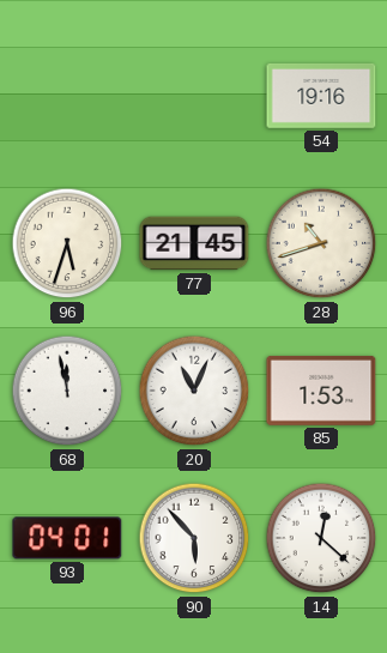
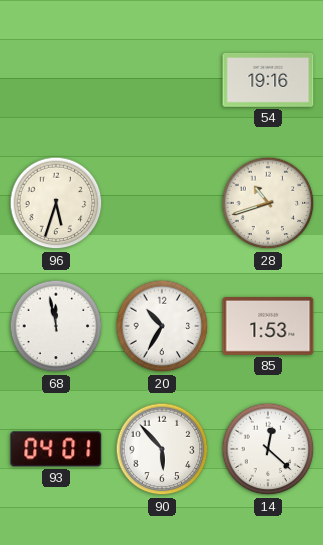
77: 21:45 -> none
20: 11:04 -> 10:35
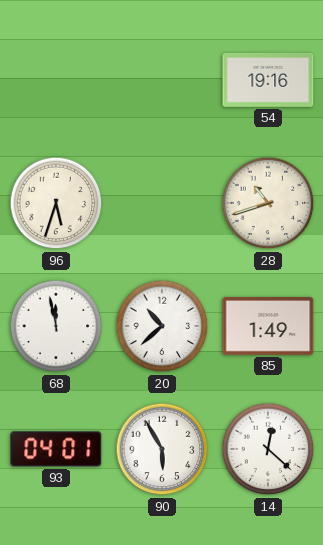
20: 10:35 -> 10:38
85: 1:53 -> 1:49
90: 5:53 -> 5:55
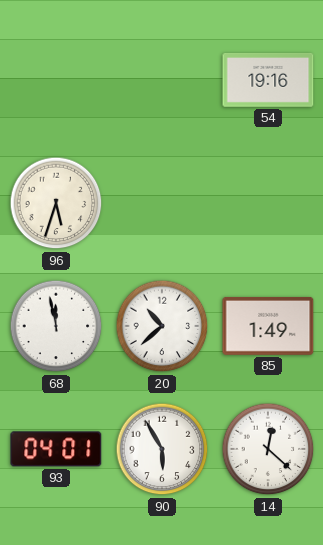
28: 10:42 -> none
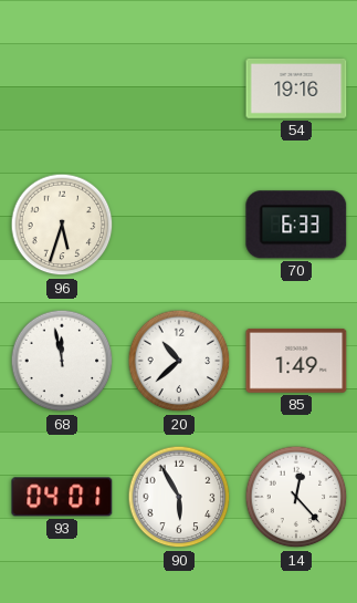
70: none -> 6:33
14: 12:22 -> 12:23
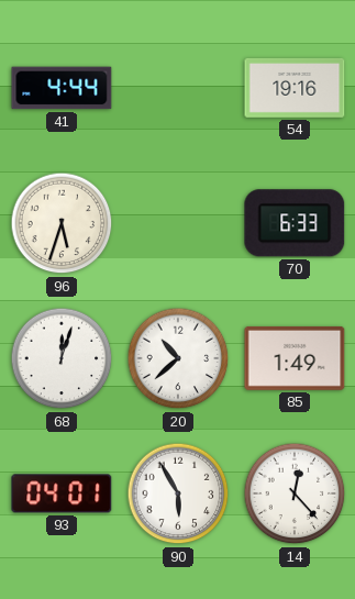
41: none -> 4:44
68: 11:58 -> 12:03
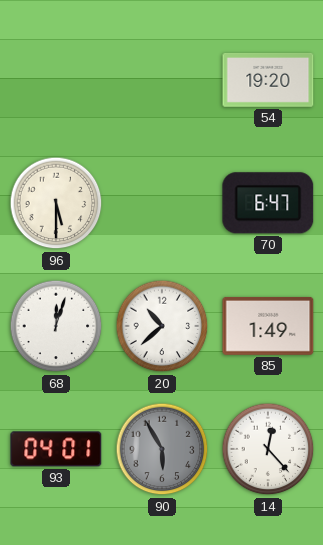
41: 4:44 -> none
54: 19:16 -> 19:20
96: 5:33 -> 5:30
70: 6:33 -> 6:47
90 dial: white -> grey
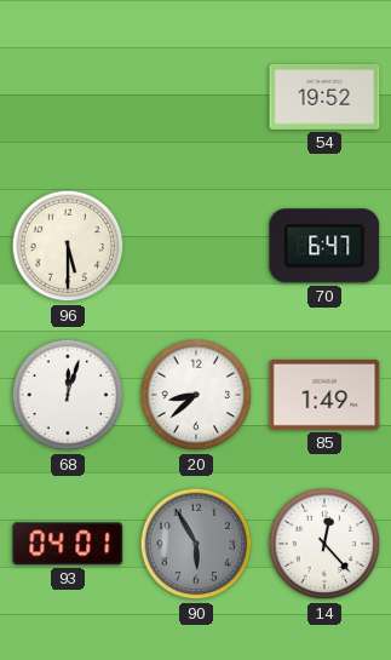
54: 19:20 -> 19:52
20: 10:38 -> 8:38
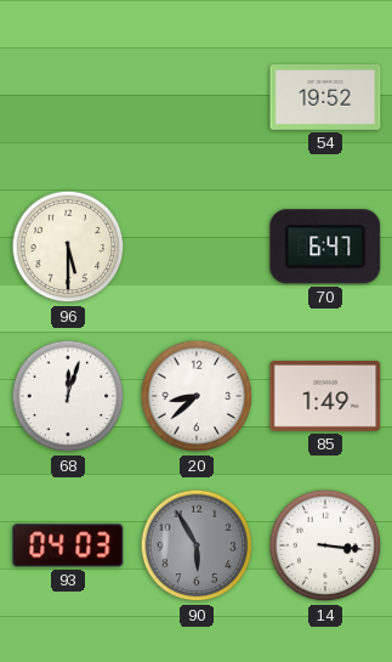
93: 04:01 -> 04:03
14: 12:23 -> 3:16
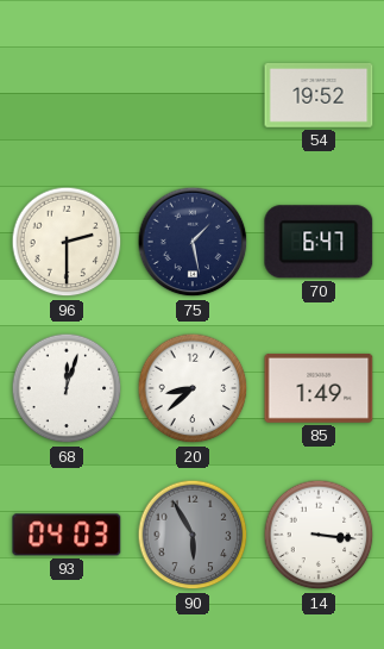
96: 5:30 -> 2:30
75: none -> 1:28
